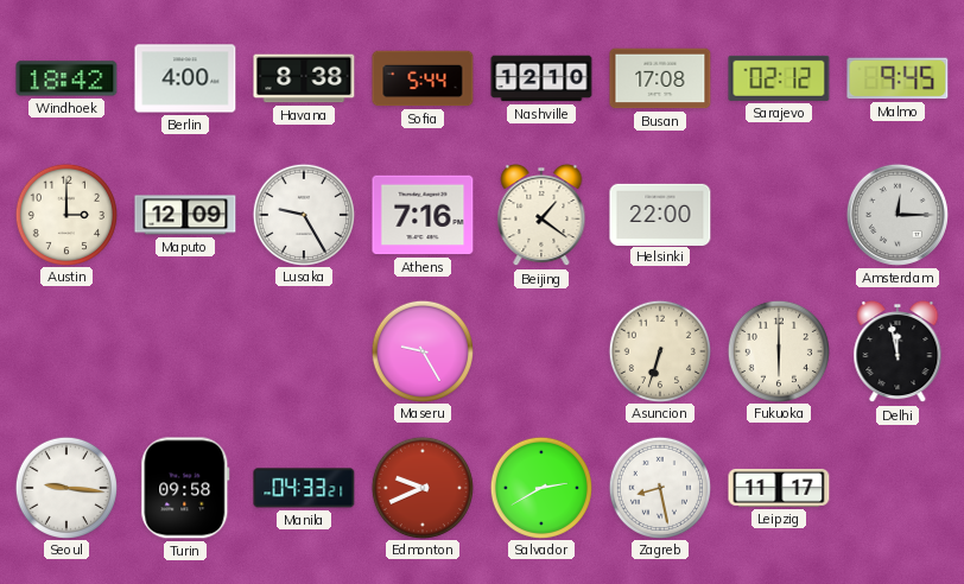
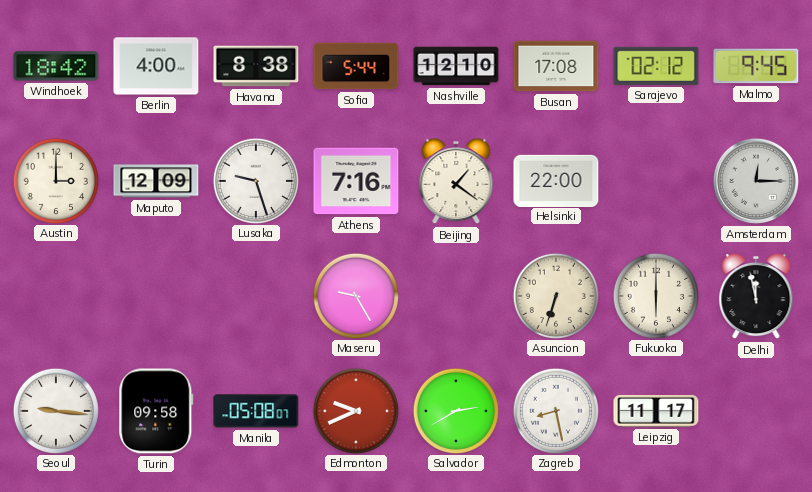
Lusaka: 9:25 -> 9:27
Manila: 04:33 -> 05:08
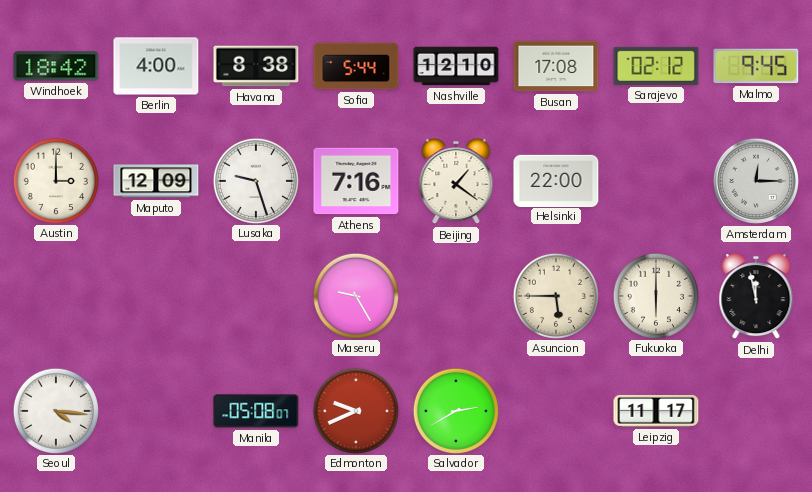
Asuncion: 6:33 -> 5:45
Seoul: 9:16 -> 4:16
Turin: 09:58 -> none
Zagreb: 8:28 -> none
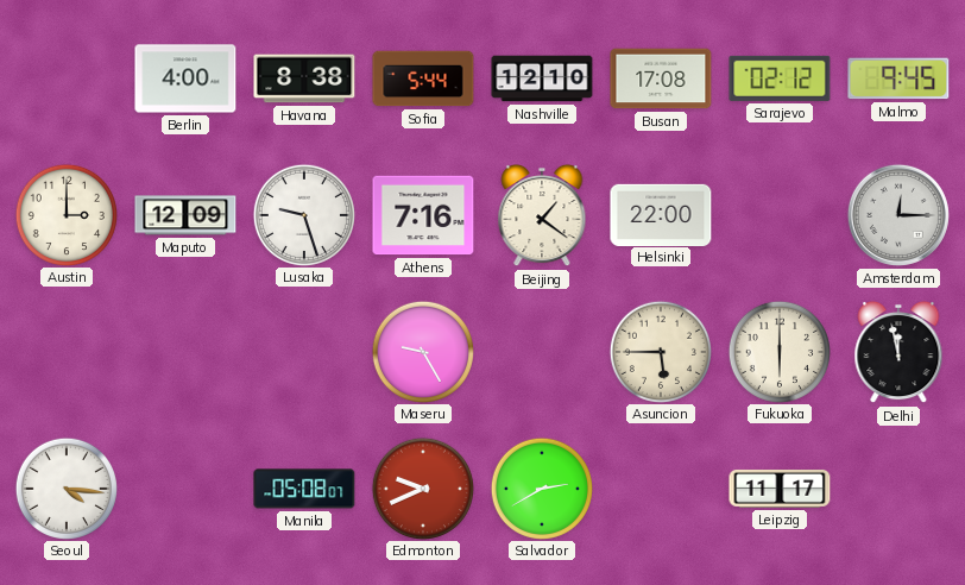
Windhoek: 18:42 -> none
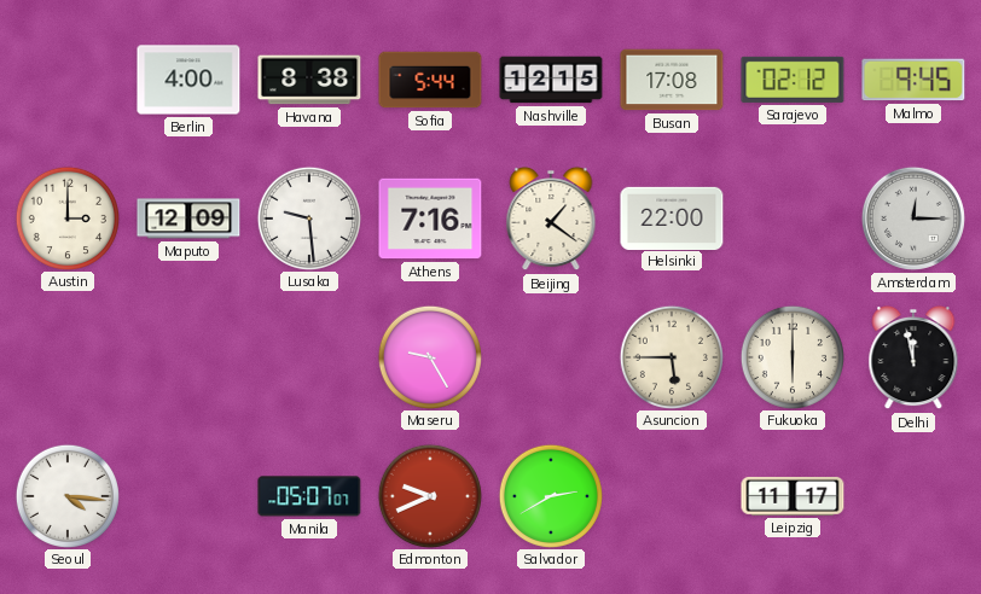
Nashville: 12:10 -> 12:15
Lusaka: 9:27 -> 9:29
Manila: 05:08 -> 05:07
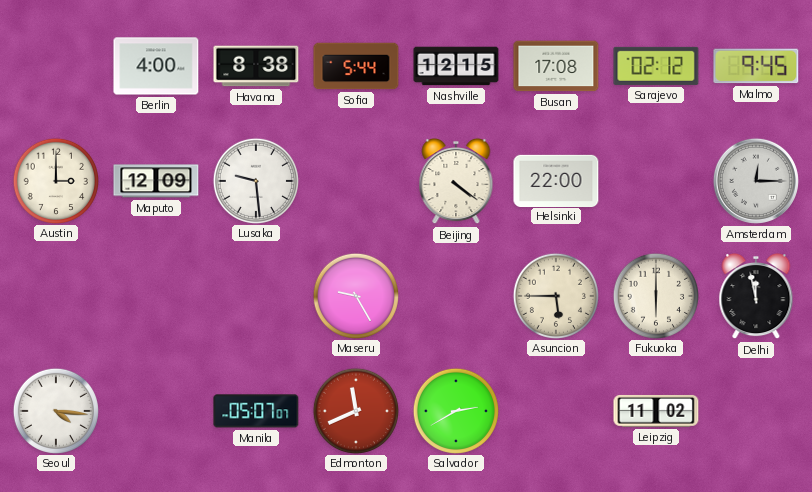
Athens: 7:16 -> none
Beijing: 1:21 -> 4:21
Edmonton: 9:41 -> 11:41
Leipzig: 11:17 -> 11:02
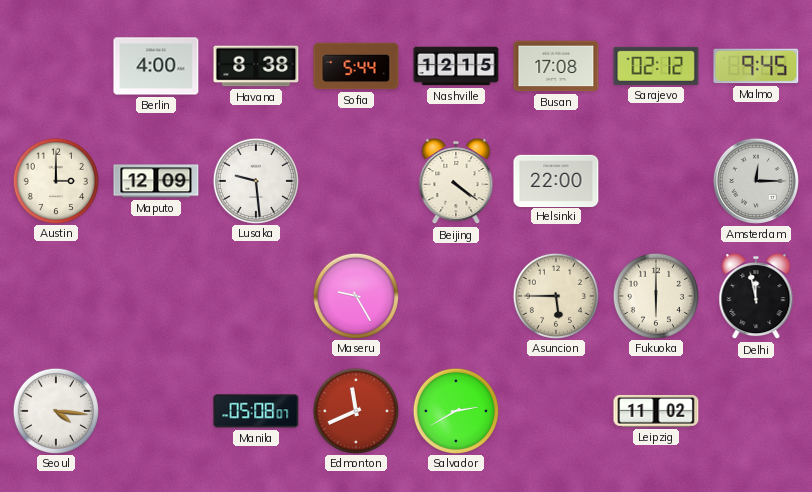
Manila: 05:07 -> 05:08
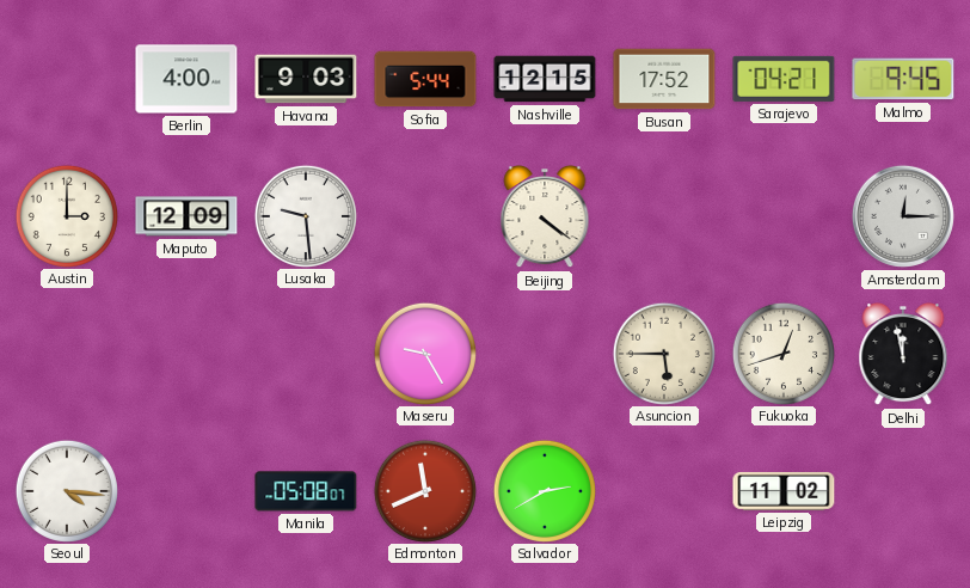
Havana: 8:38 -> 9:03
Busan: 17:08 -> 17:52
Sarajevo: 02:12 -> 04:21
Helsinki: 22:00 -> none
Fukuoka: 6:00 -> 12:42
